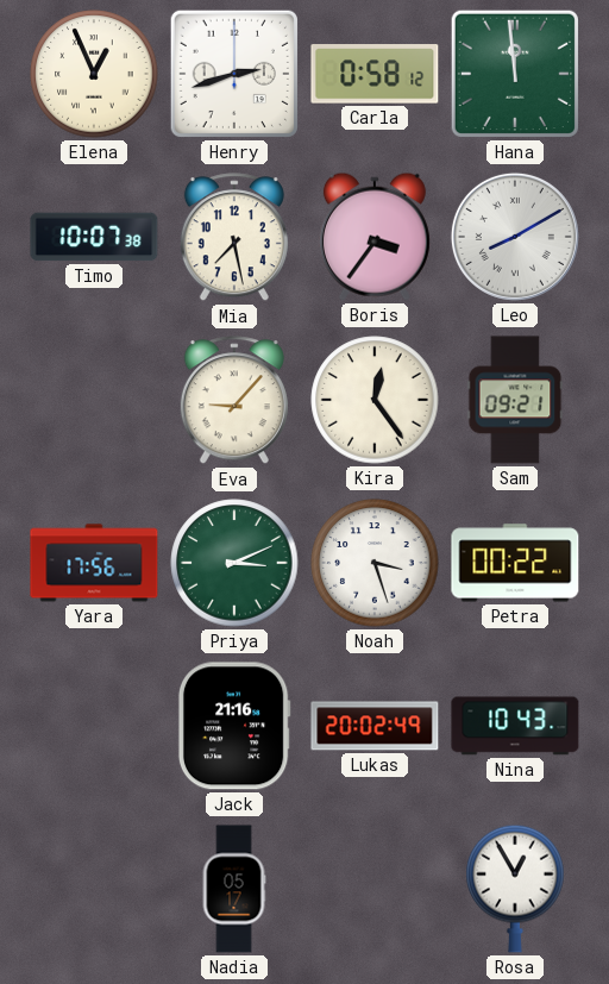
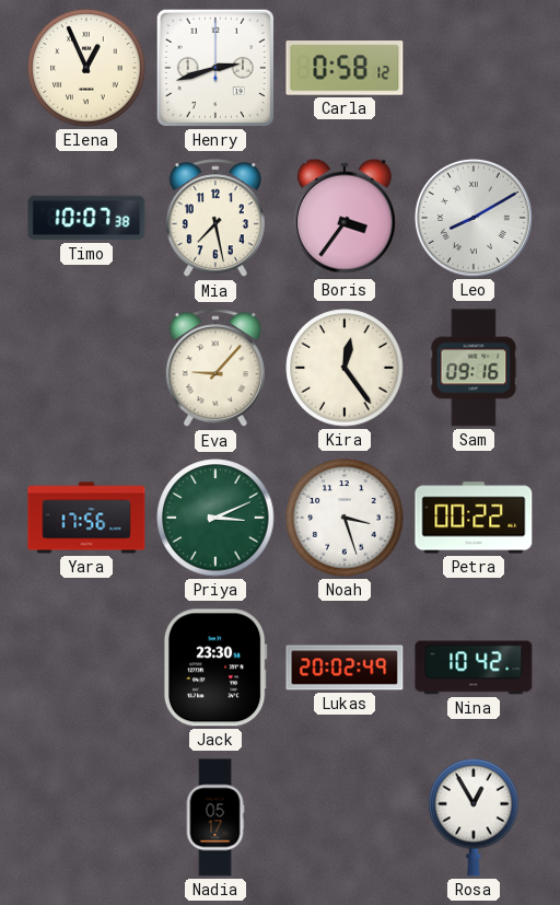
Hana: 11:59 -> none
Sam: 09:21 -> 09:16
Jack: 21:16 -> 23:30
Nina: 10:43 -> 10:42
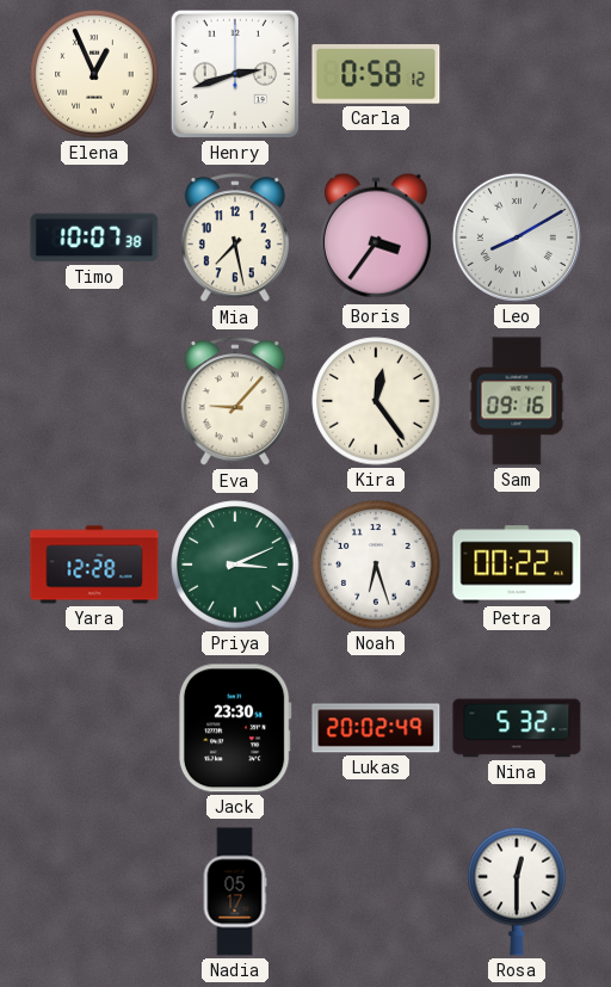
Yara: 17:56 -> 12:28
Noah: 3:27 -> 6:27
Nina: 10:42 -> 5:32
Rosa: 12:55 -> 12:30
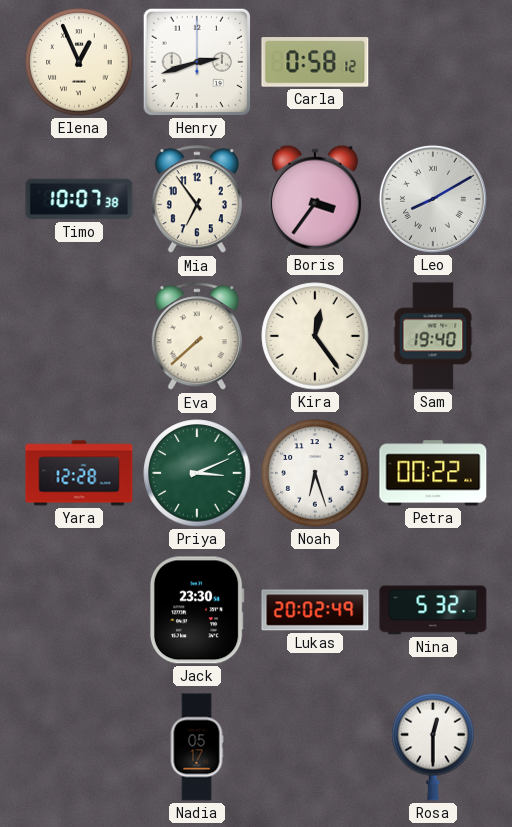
Mia: 7:28 -> 6:54
Eva: 9:07 -> 7:38
Sam: 09:16 -> 19:40
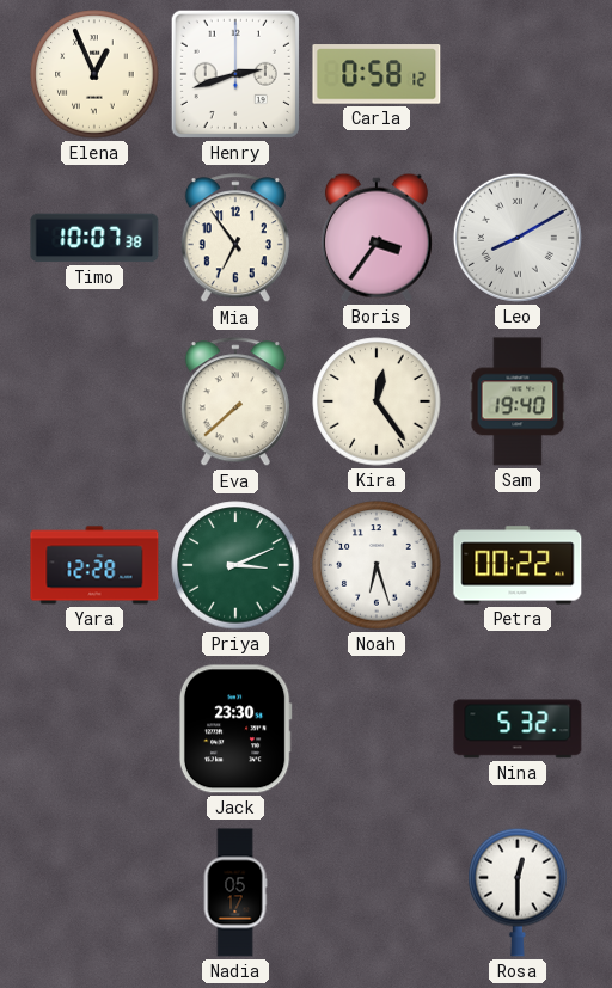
Lukas: 20:02 -> none
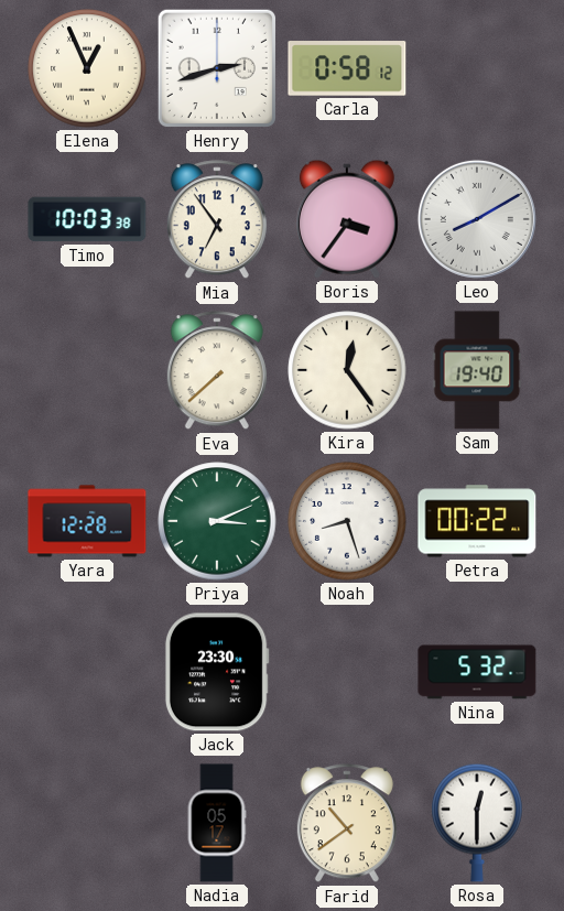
Timo: 10:07 -> 10:03
Noah: 6:27 -> 8:27
Farid: none -> 10:39
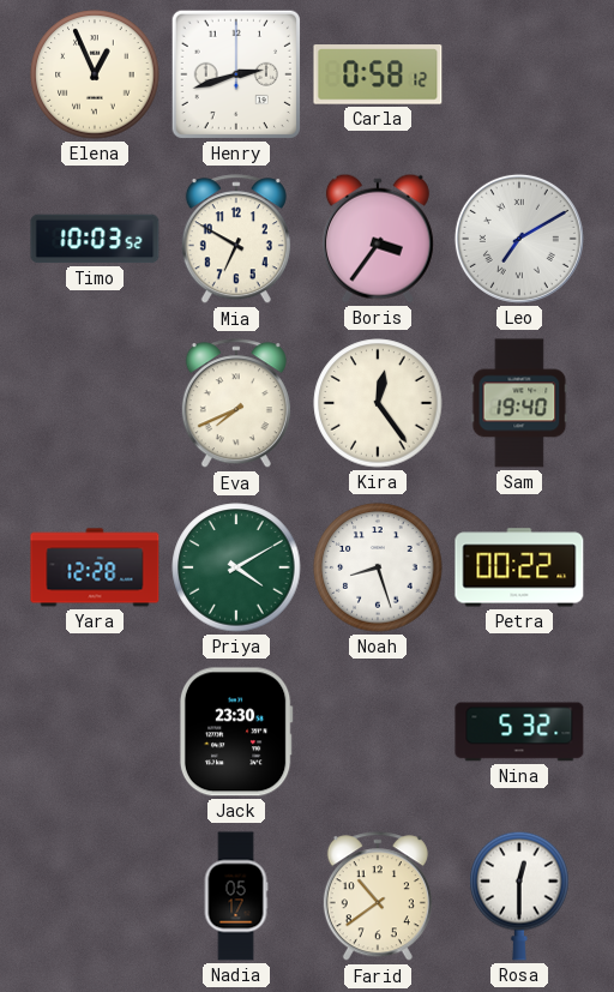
Timo: 10:03:38 -> 10:03:52
Mia: 6:54 -> 6:50
Leo: 8:10 -> 7:10
Eva: 7:38 -> 7:41
Priya: 3:11 -> 4:10
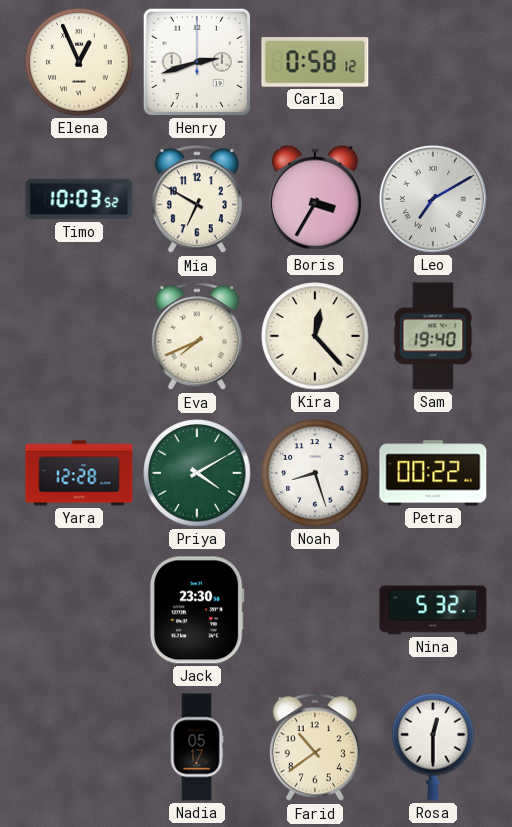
Boris: 3:36 -> 3:35
Kira: 12:24 -> 12:23
